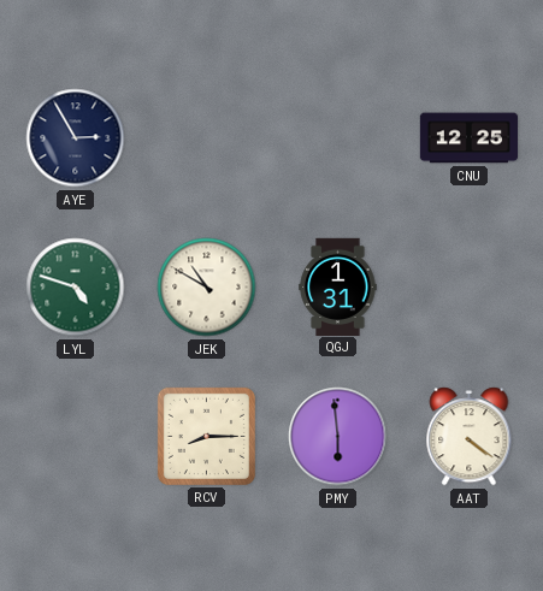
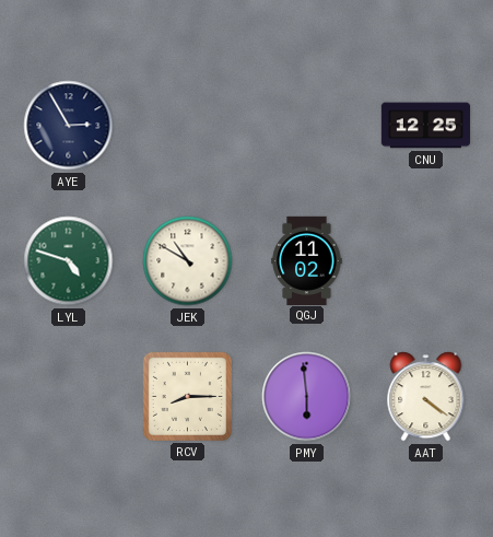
QGJ: 1:31 -> 11:02
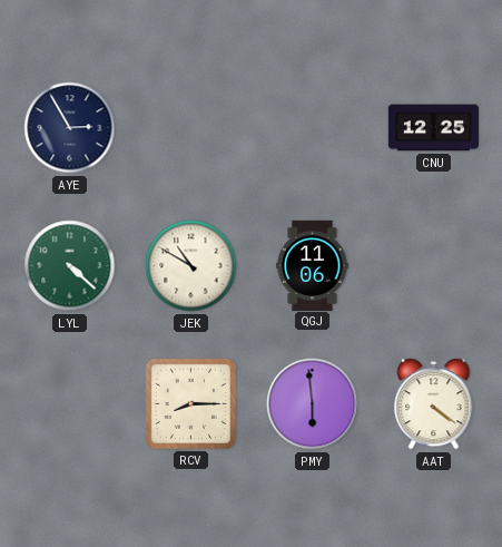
LYL: 4:48 -> 4:22
QGJ: 11:02 -> 11:06
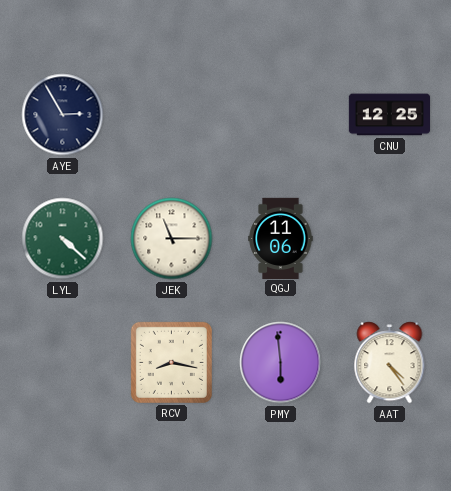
JEK: 10:50 -> 11:15
RCV: 8:15 -> 8:17
AAT: 4:21 -> 4:24
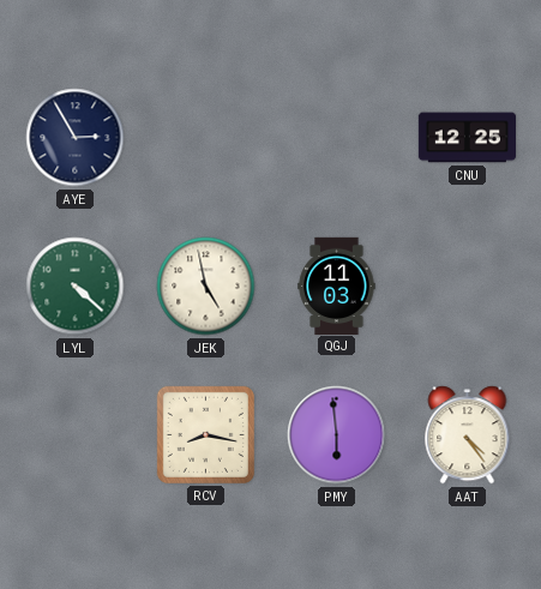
JEK: 11:15 -> 4:58
QGJ: 11:06 -> 11:03
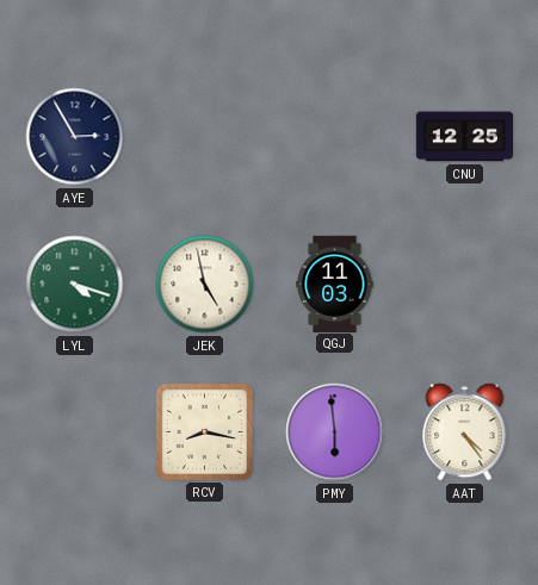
LYL: 4:22 -> 4:18
